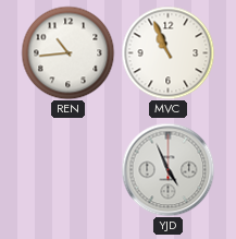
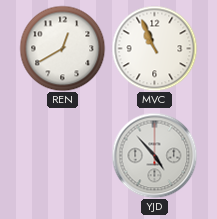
REN: 10:44 -> 12:40
YJD: 4:56 -> 4:53
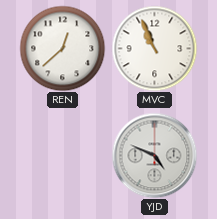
REN: 12:40 -> 12:38
YJD: 4:53 -> 4:49
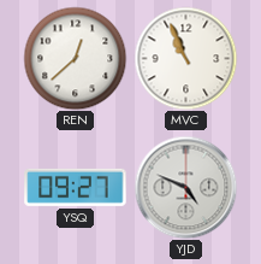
YSQ: none -> 09:27
